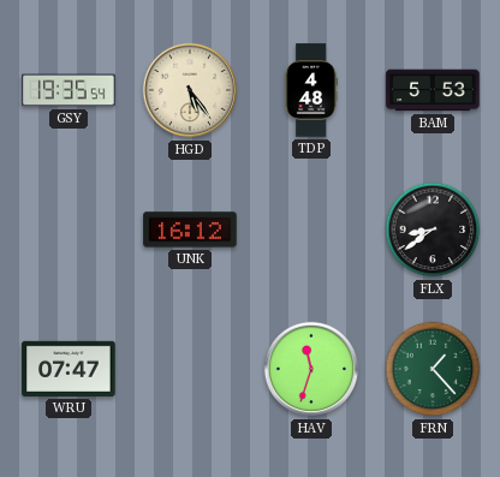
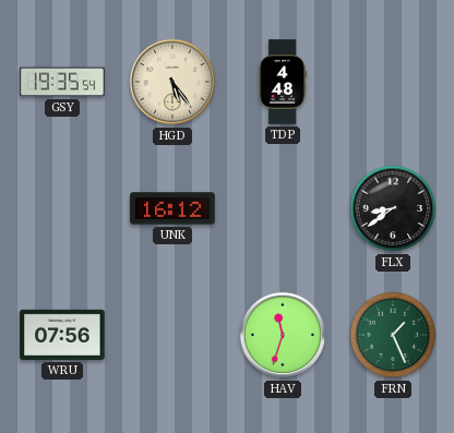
BAM: 5:53 -> none
WRU: 07:47 -> 07:56
FRN: 1:23 -> 1:26
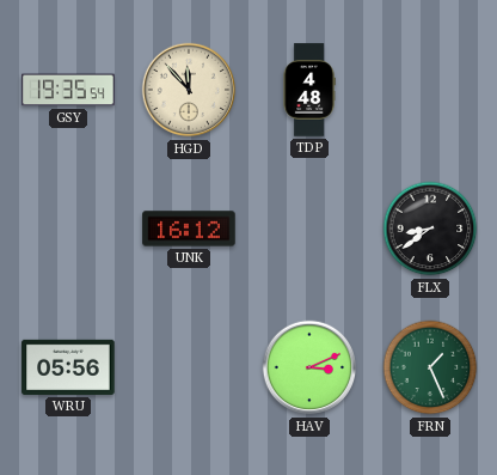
HGD: 5:24 -> 11:53
WRU: 07:56 -> 05:56
HAV: 11:33 -> 3:11
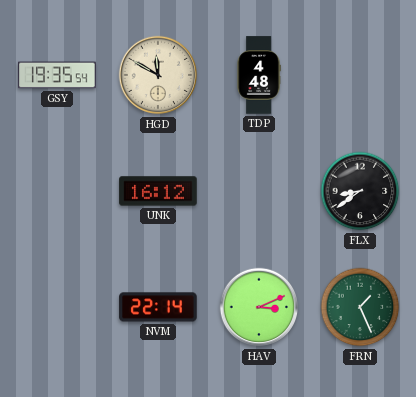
HGD: 11:53 -> 11:50
WRU: 05:56 -> none
NVM: none -> 22:14
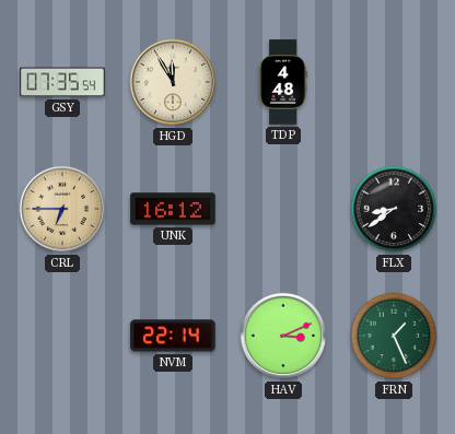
GSY: 19:35 -> 07:35
HGD: 11:50 -> 11:55
CRL: none -> 6:45
